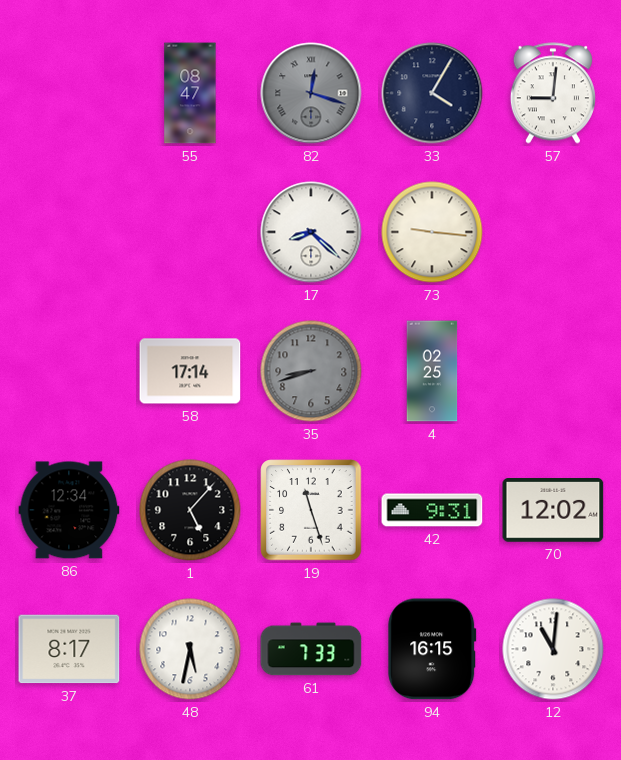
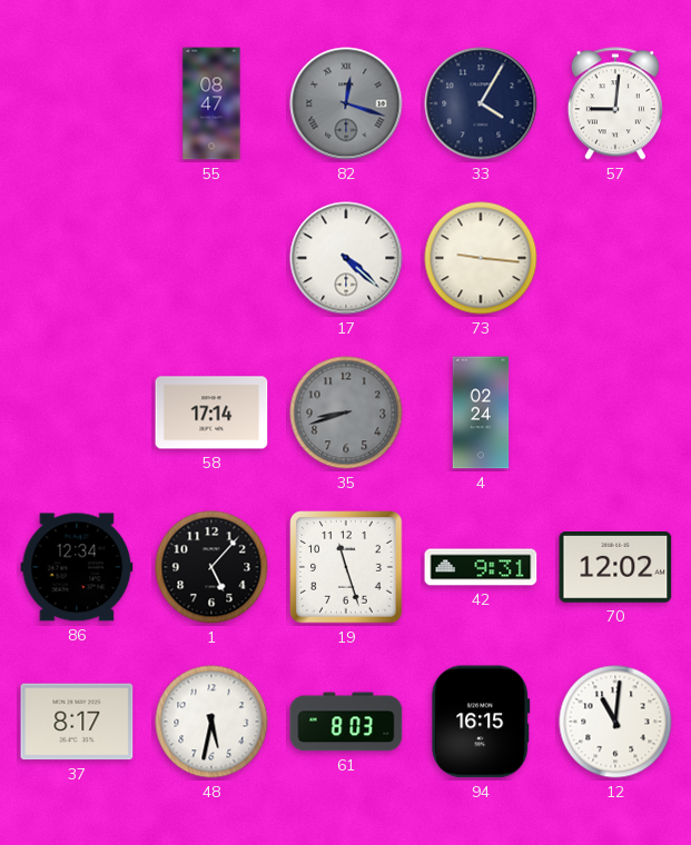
17: 8:22 -> 4:22
4: 02:25 -> 02:24
61: 7:33 -> 8:03
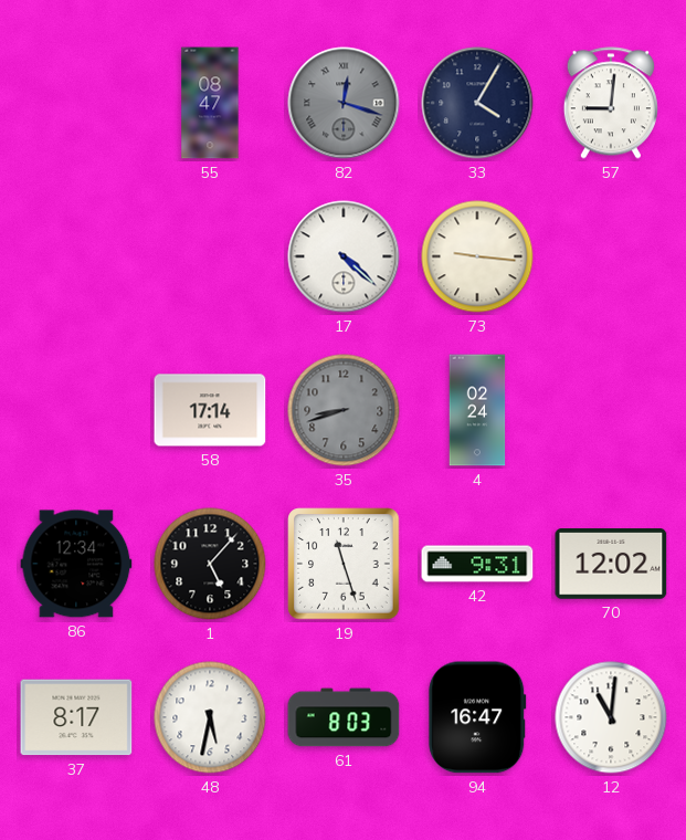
94: 16:15 -> 16:47
